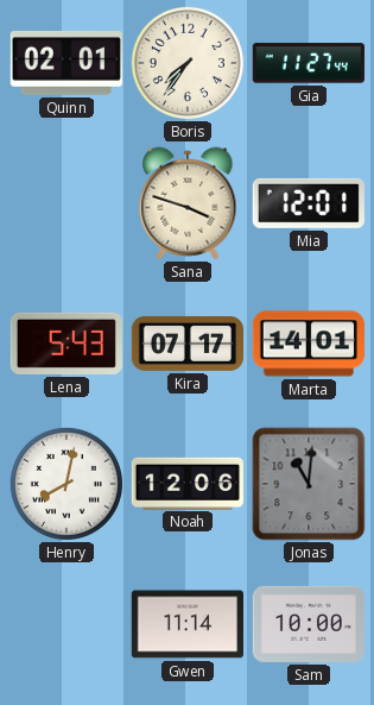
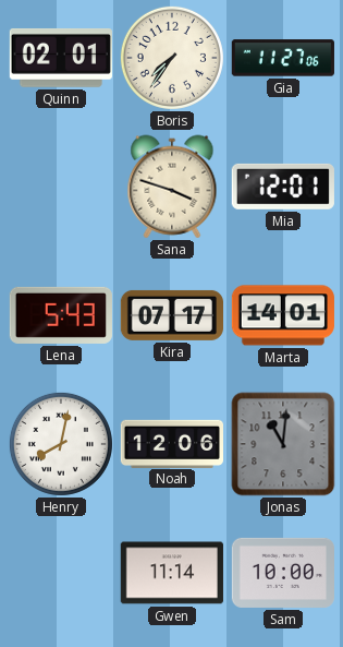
Gia: 11:27:44 -> 11:27:06
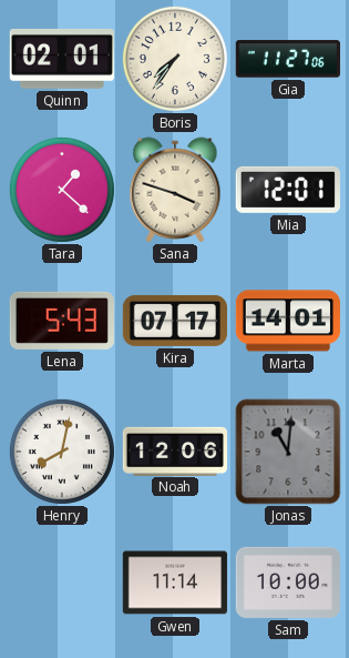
Tara: none -> 1:22
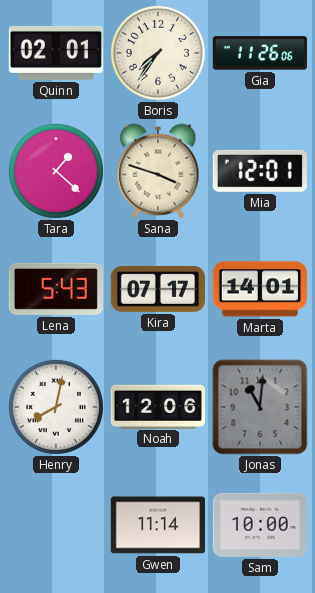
Gia: 11:27 -> 11:26
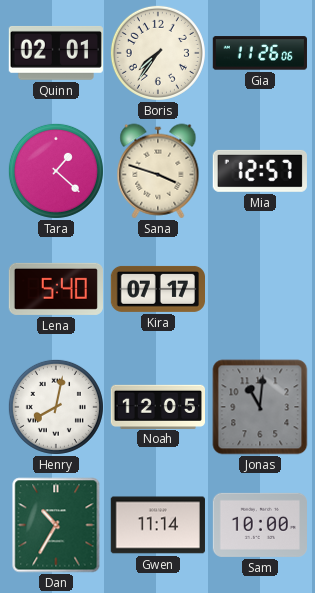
Mia: 12:01 -> 12:57
Lena: 5:43 -> 5:40
Marta: 14:01 -> none
Noah: 12:06 -> 12:05
Dan: none -> 10:35
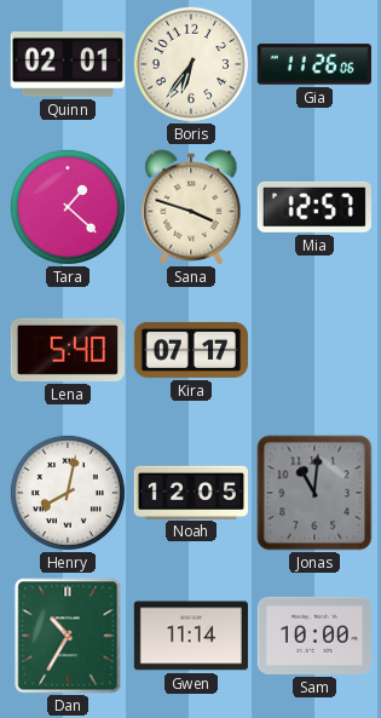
Boris: 7:36 -> 6:36
